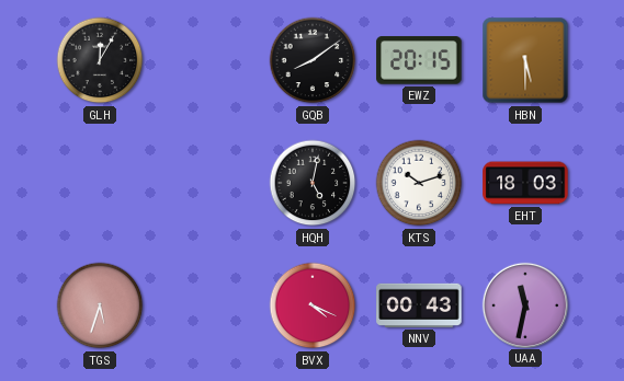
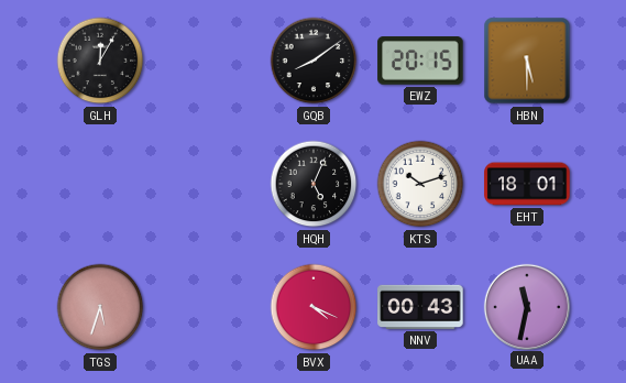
HQH: 5:02 -> 5:04
EHT: 18:03 -> 18:01
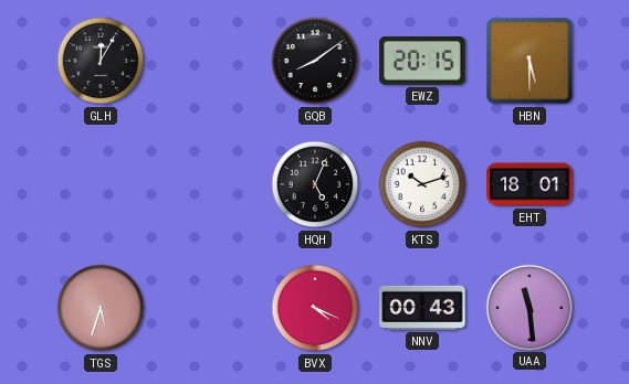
UAA: 11:32 -> 11:29
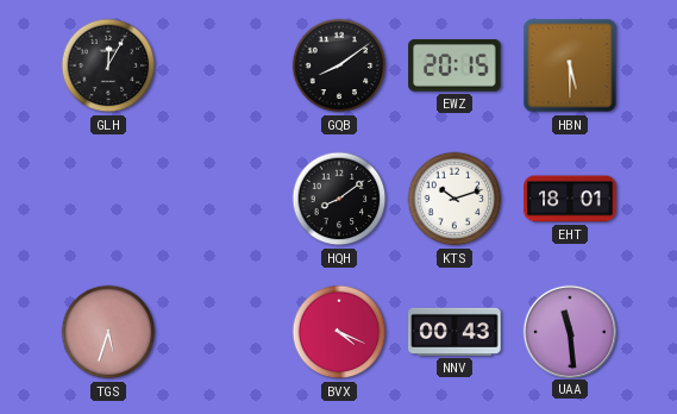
HQH: 5:04 -> 8:09
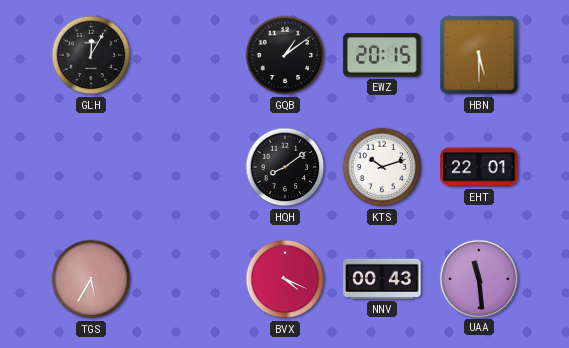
GQB: 8:09 -> 1:09
EHT: 18:01 -> 22:01
TGS: 5:33 -> 5:35
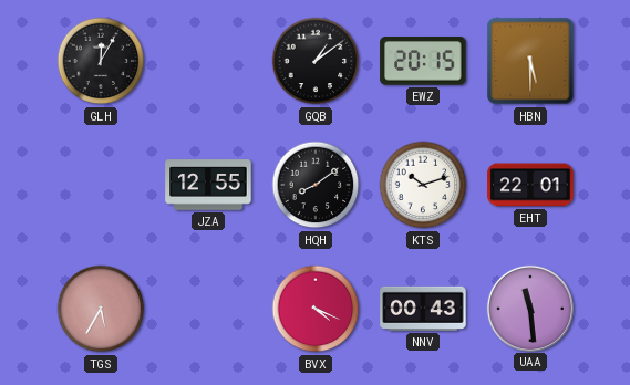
JZA: none -> 12:55
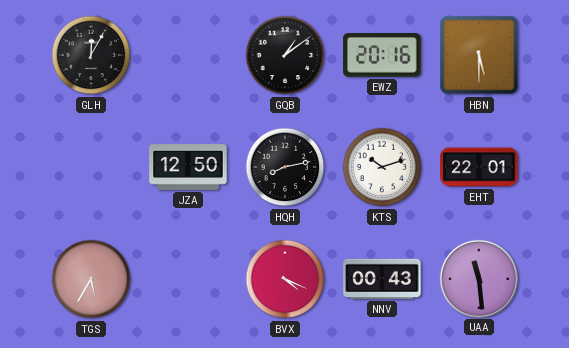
EWZ: 20:15 -> 20:16
JZA: 12:55 -> 12:50
HQH: 8:09 -> 8:13
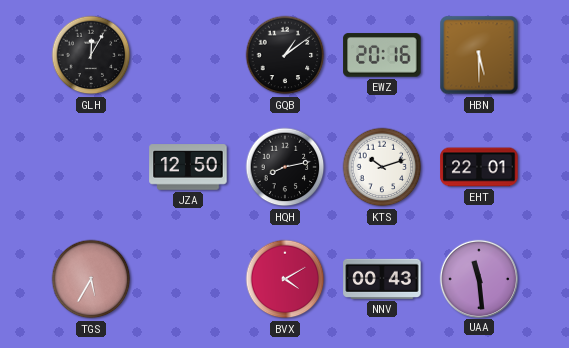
BVX: 4:19 -> 4:10
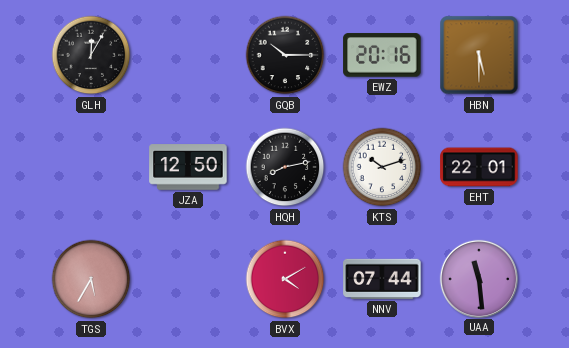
GQB: 1:09 -> 10:15
NNV: 00:43 -> 07:44
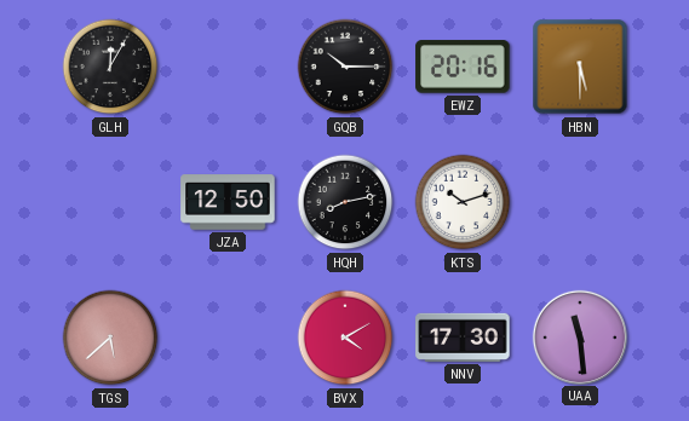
EHT: 22:01 -> none
TGS: 5:35 -> 5:38
NNV: 07:44 -> 17:30
